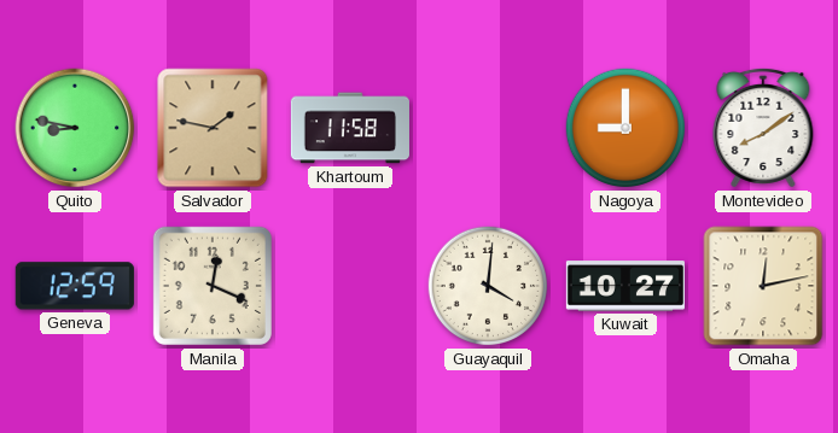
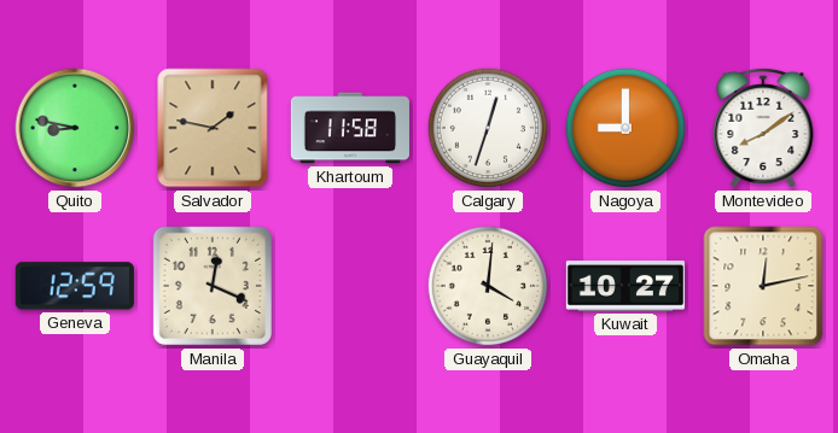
Calgary: none -> 12:33
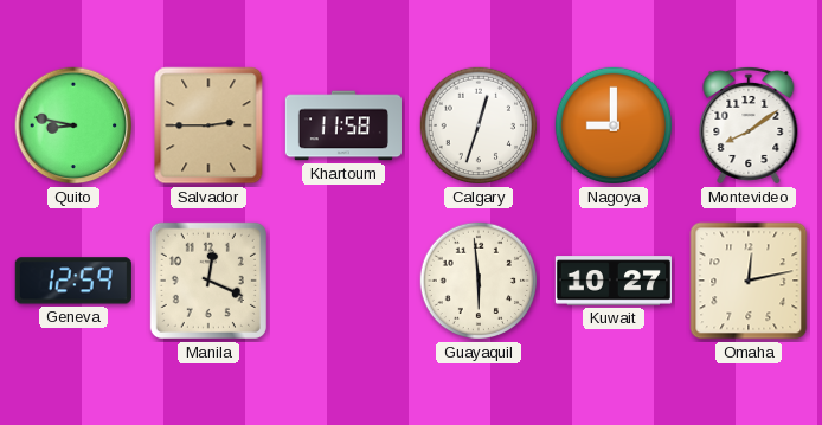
Salvador: 1:47 -> 2:45
Guayaquil: 4:01 -> 5:59
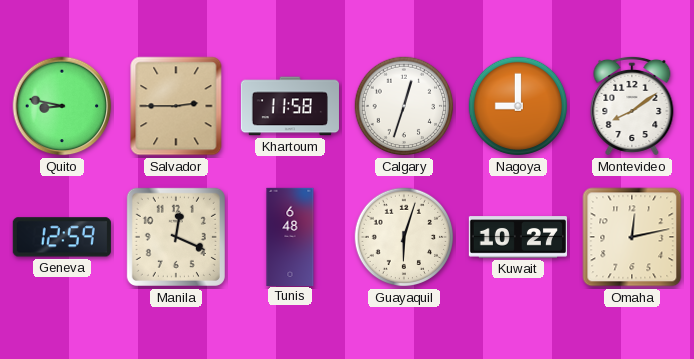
Tunis: none -> 6:48
Guayaquil: 5:59 -> 6:03
